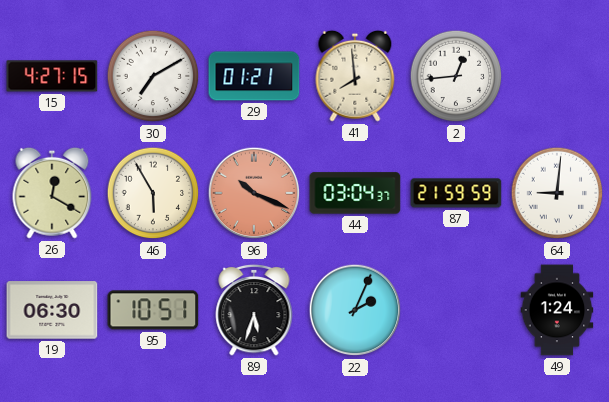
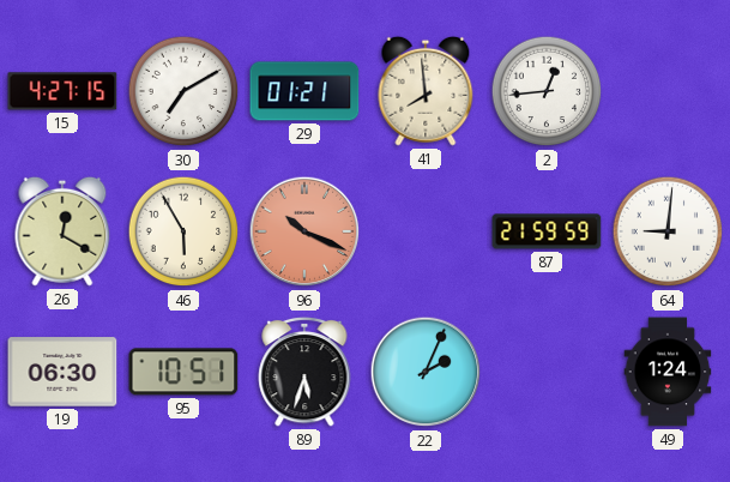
44: 03:04 -> none
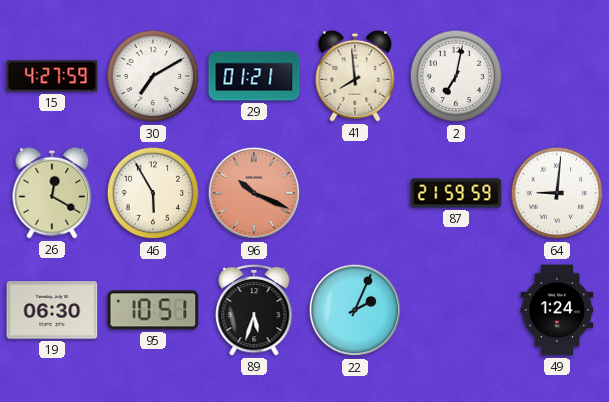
15: 4:27:15 -> 4:27:59
2: 12:44 -> 7:02
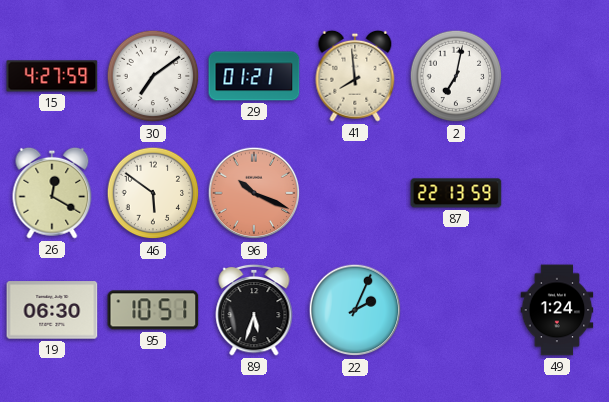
30: 7:10 -> 7:09
46: 5:55 -> 5:51
87: 21:59 -> 22:13
64: 9:01 -> none
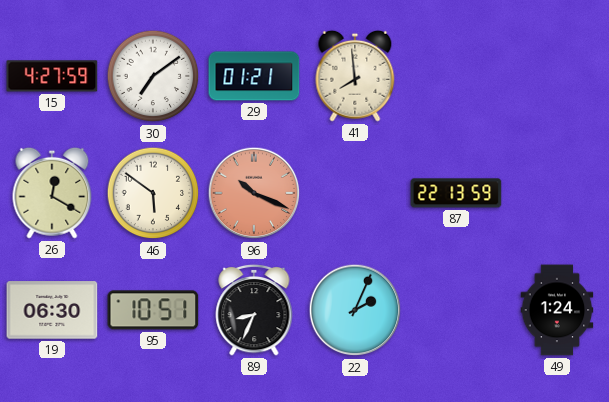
2: 7:02 -> none
89: 5:33 -> 8:34
